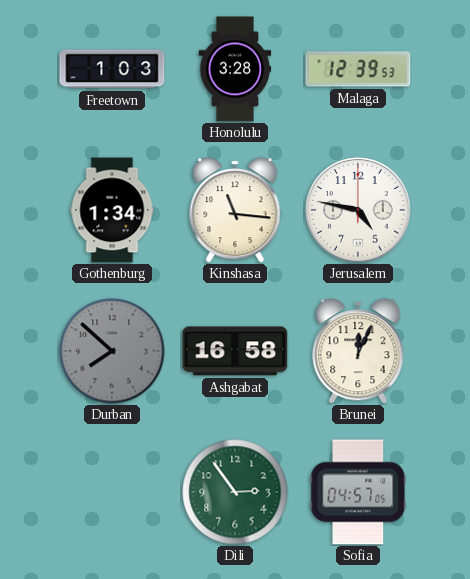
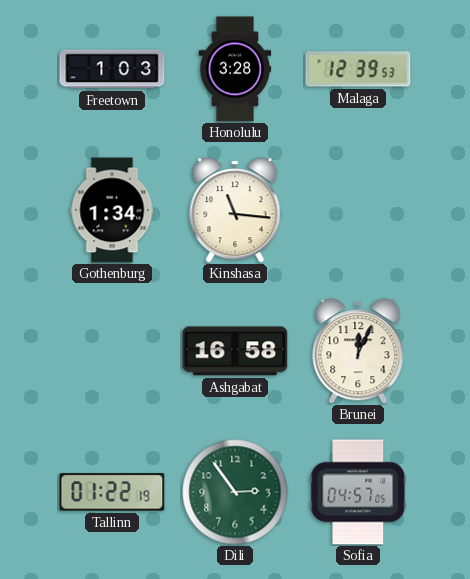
Jerusalem: 4:47 -> none
Durban: 7:52 -> none
Tallinn: none -> 01:22
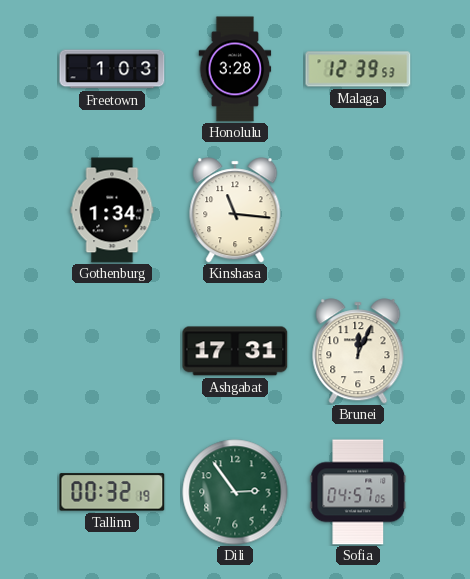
Ashgabat: 16:58 -> 17:31
Tallinn: 01:22 -> 00:32
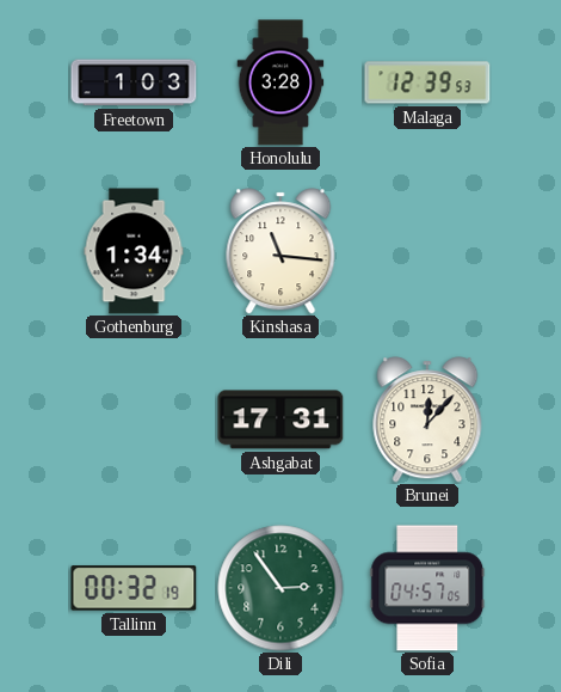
Brunei: 12:04 -> 12:07
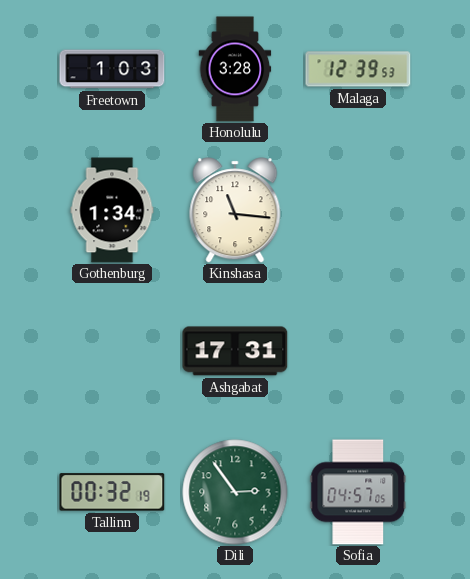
Brunei: 12:07 -> none
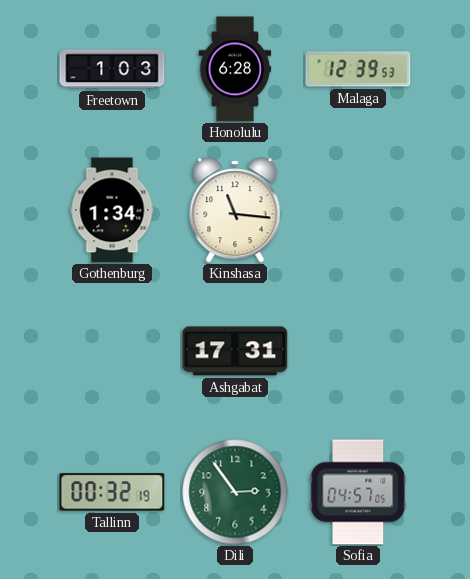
Honolulu: 3:28 -> 6:28
